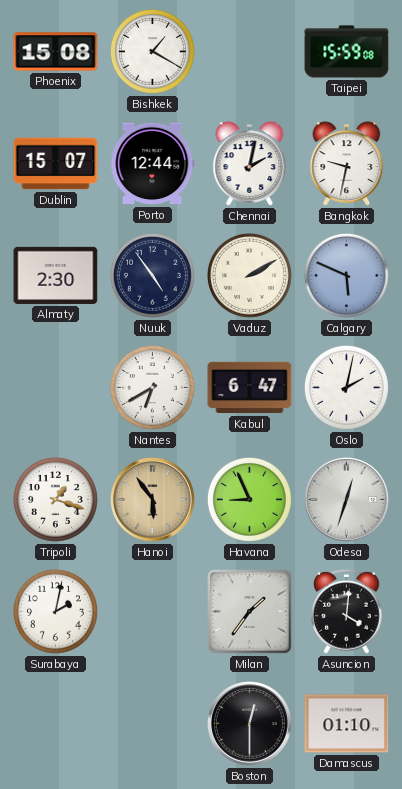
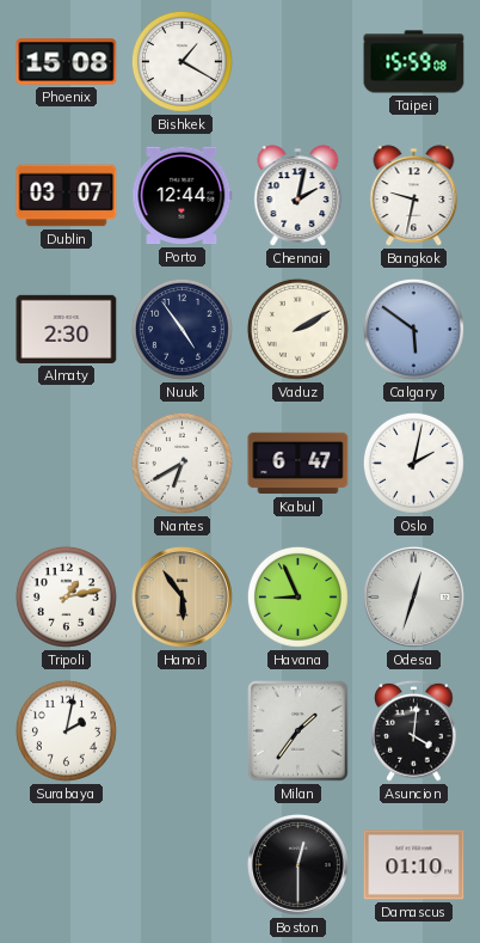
Dublin: 15:07 -> 03:07
Calgary: 5:49 -> 5:51
Tripoli: 1:18 -> 1:13
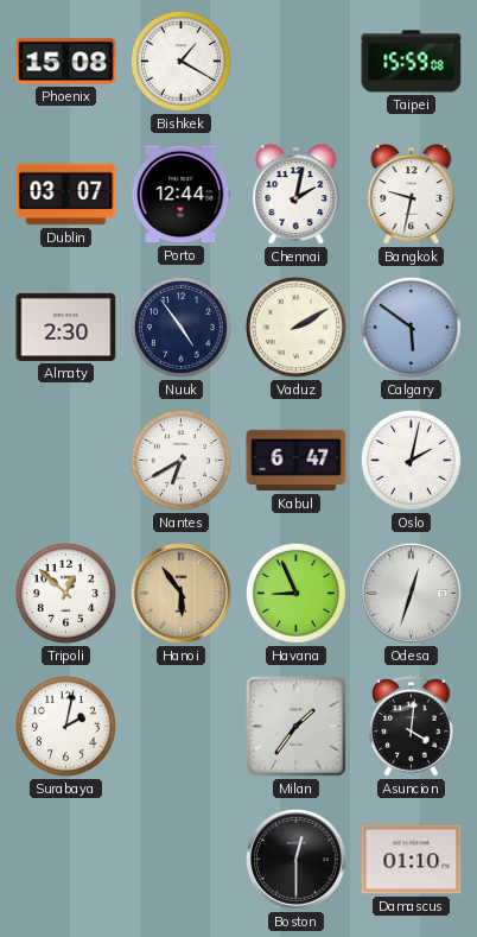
Tripoli: 1:13 -> 12:52
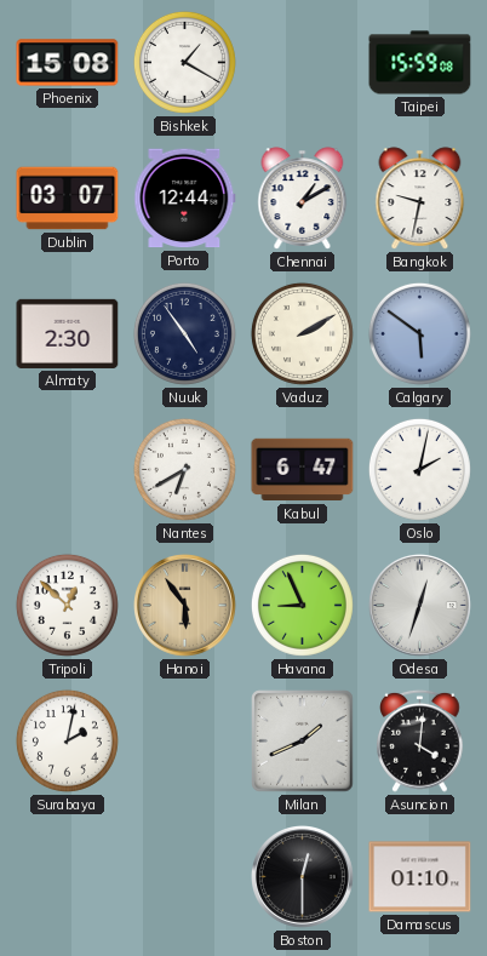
Chennai: 2:02 -> 1:10
Milan: 1:36 -> 1:41
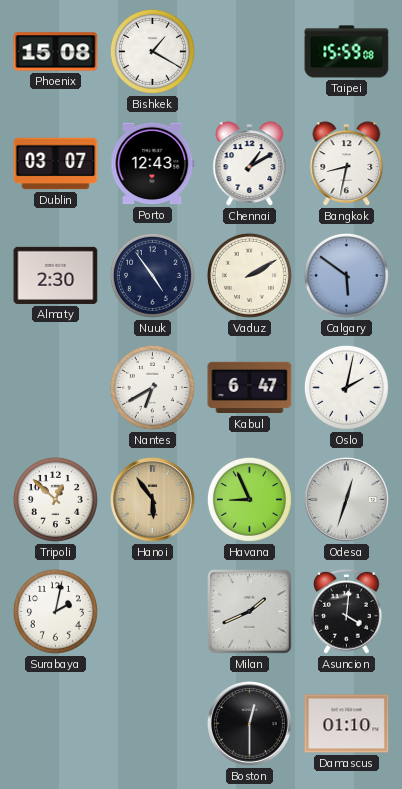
Porto: 12:44 -> 12:43
Bangkok: 9:32 -> 8:32
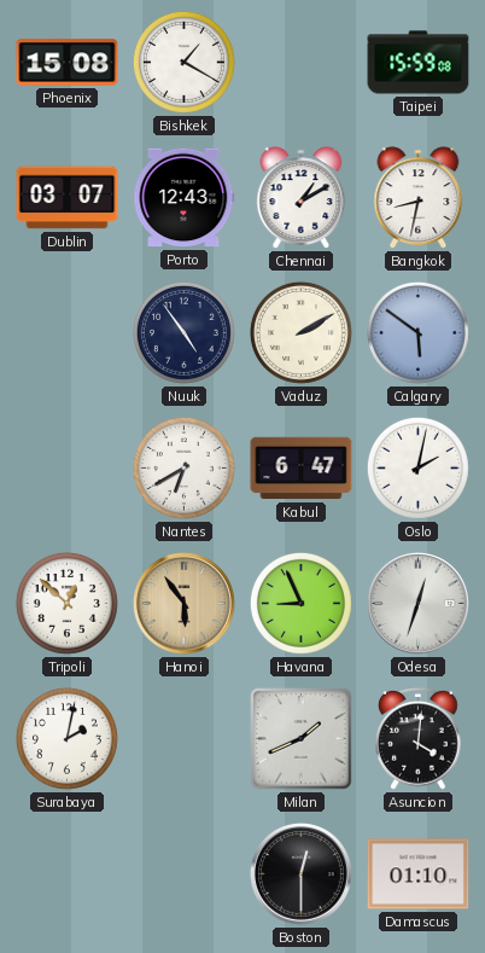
Almaty: 2:30 -> none
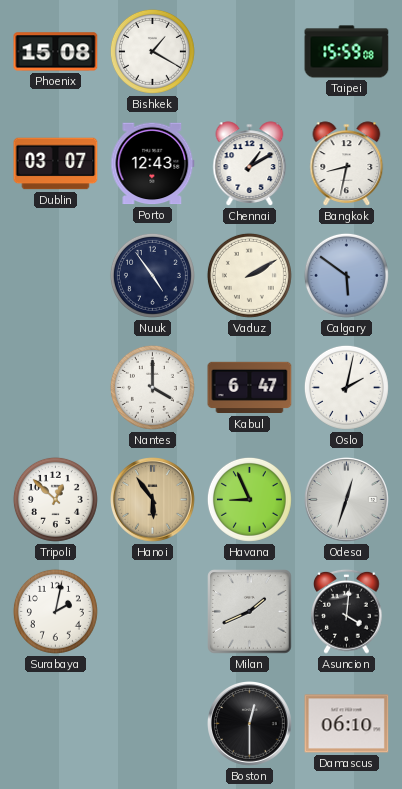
Nantes: 6:40 -> 4:00
Damascus: 01:10 -> 06:10
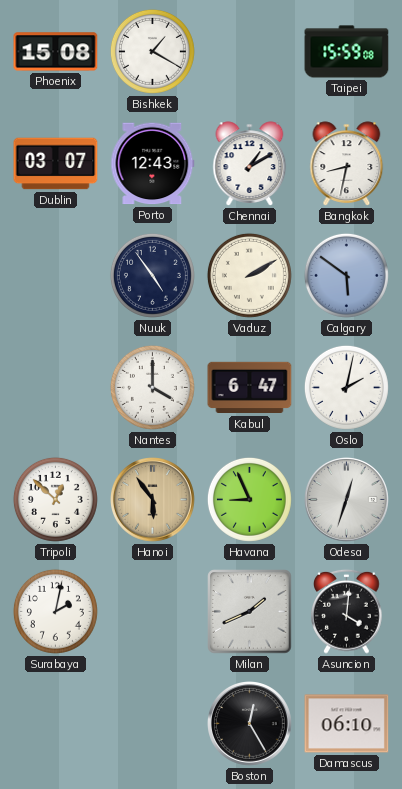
Boston: 12:30 -> 12:25
